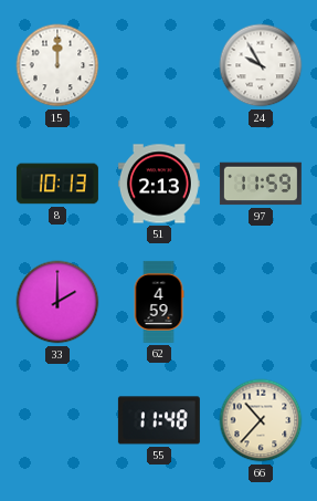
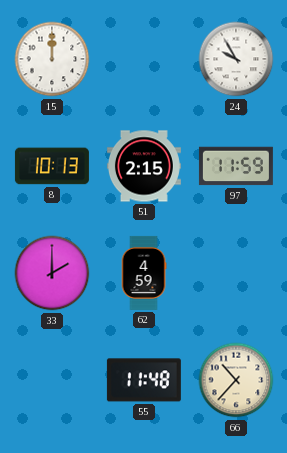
51: 2:13 -> 2:15
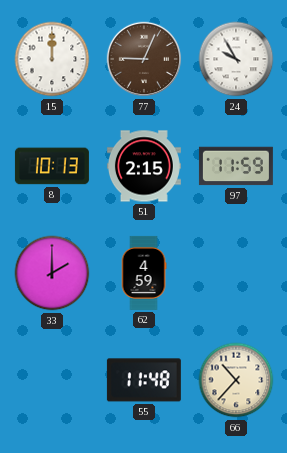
77: none -> 9:04
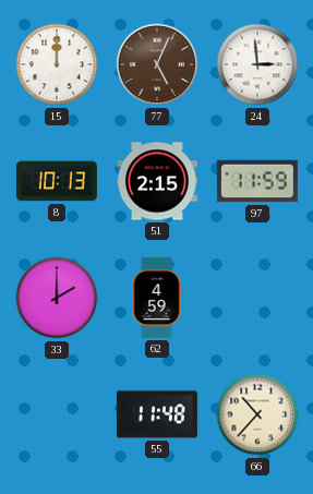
77: 9:04 -> 5:04
24: 9:55 -> 2:59
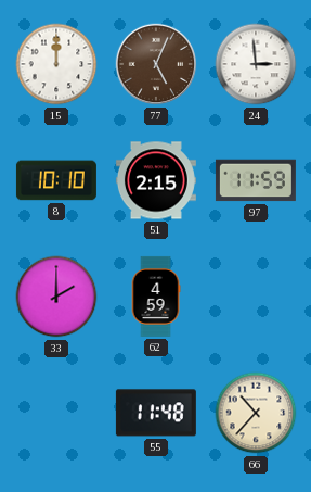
8: 10:13 -> 10:10
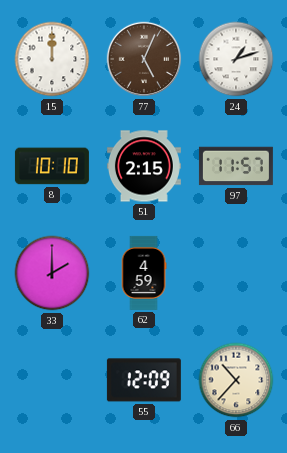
24: 2:59 -> 1:12
97: 11:59 -> 11:57
55: 11:48 -> 12:09
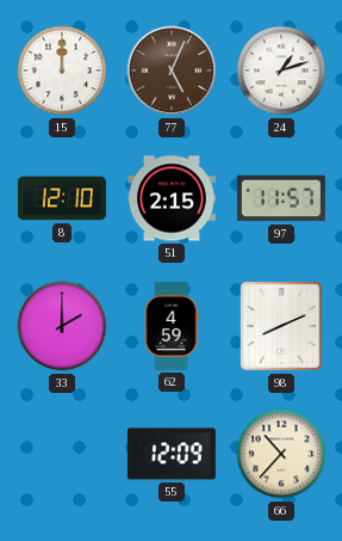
8: 10:10 -> 12:10
98: none -> 8:11
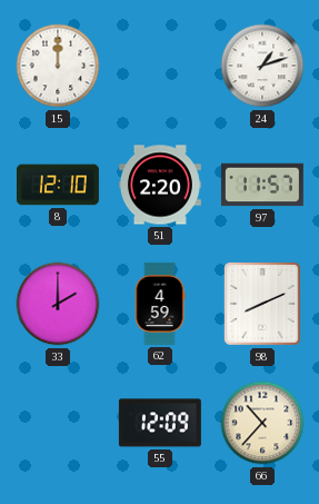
77: 5:04 -> none
51: 2:15 -> 2:20
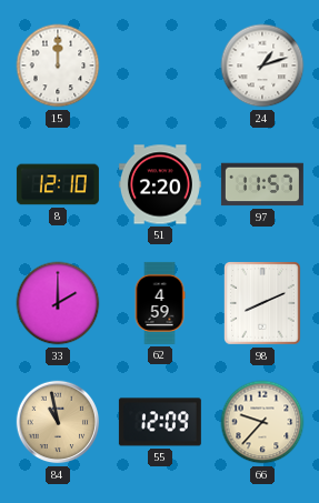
84: none -> 10:58
66: 10:37 -> 9:37
